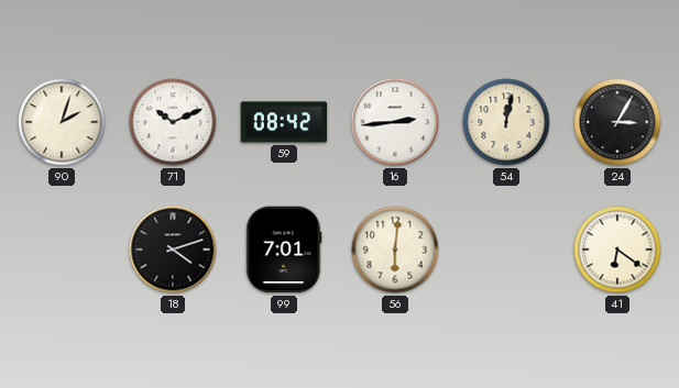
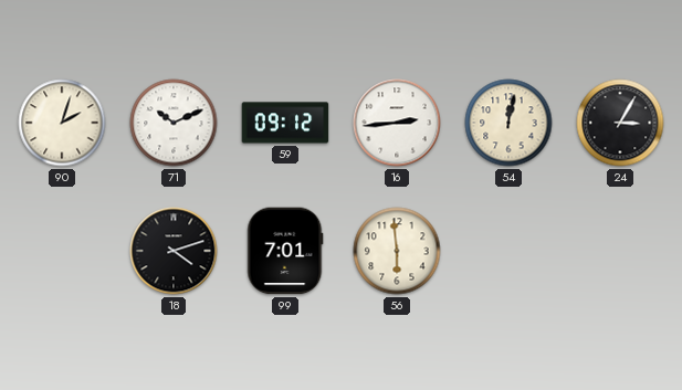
59: 08:42 -> 09:12
56: 6:01 -> 5:59
41: 6:21 -> none
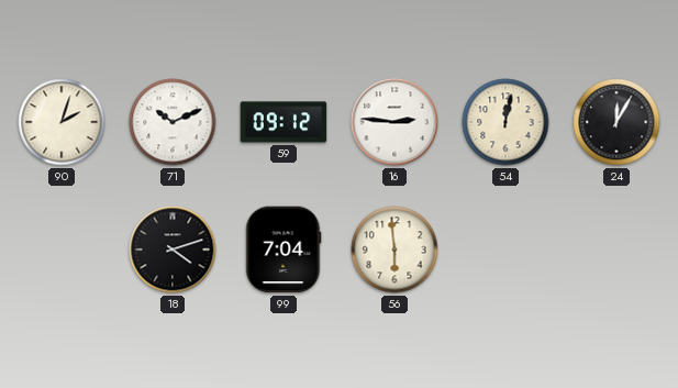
16: 2:44 -> 2:46
24: 3:05 -> 12:05
99: 7:01 -> 7:04
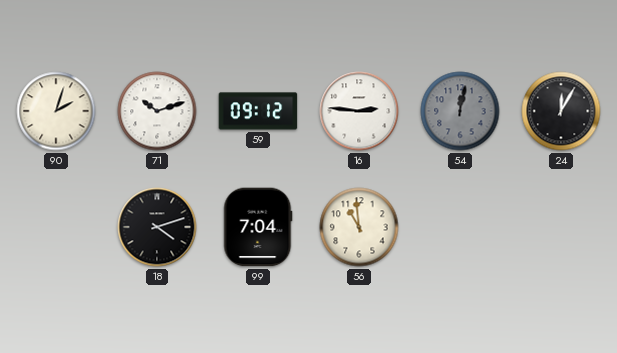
71: 10:11 -> 10:12
54 dial: cream -> grey
56: 5:59 -> 10:59
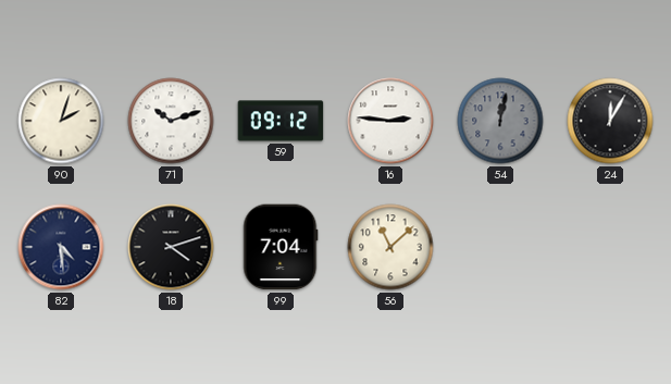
82: none -> 4:29
56: 10:59 -> 11:08
